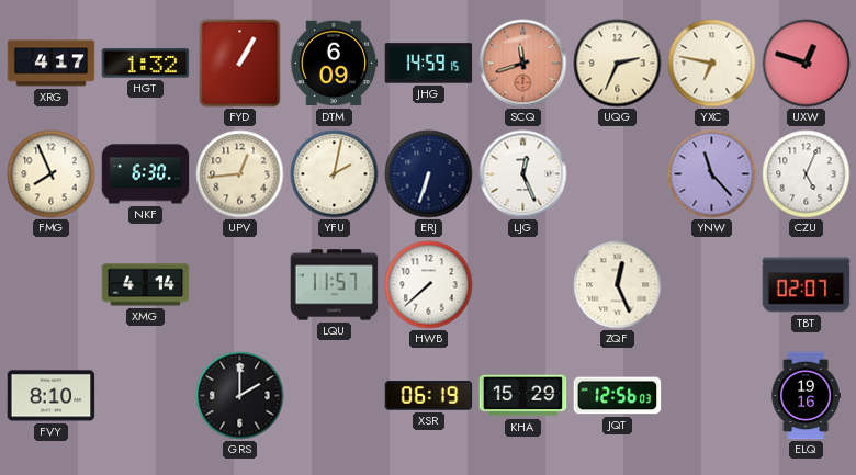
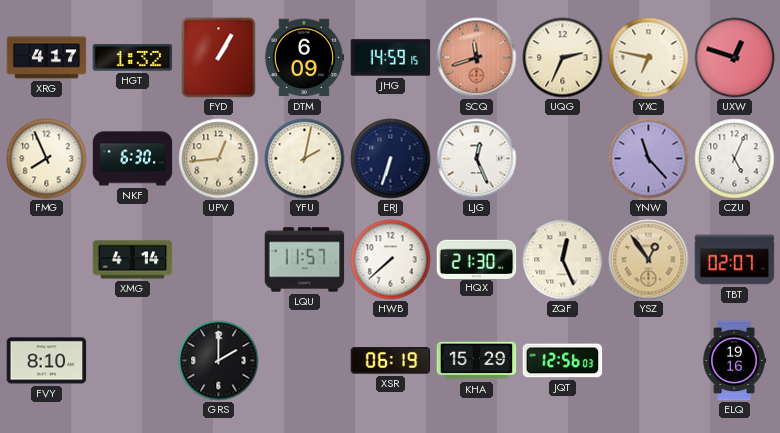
HQX: none -> 21:30
YSZ: none -> 12:54
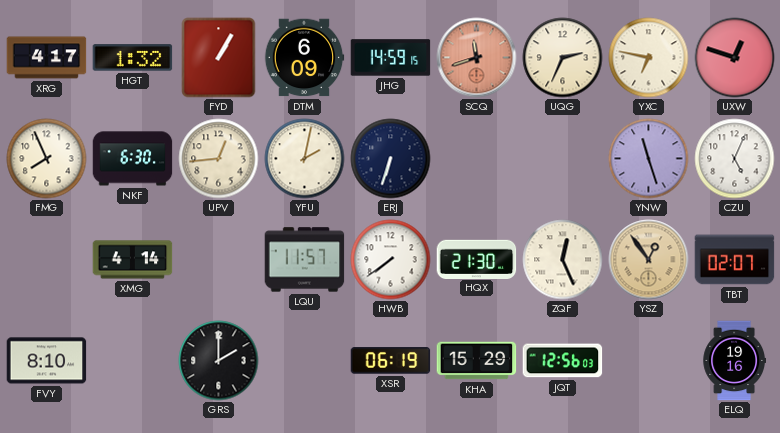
LJG: 12:26 -> none
YNW: 11:23 -> 11:27
HWB: 7:38 -> 7:39
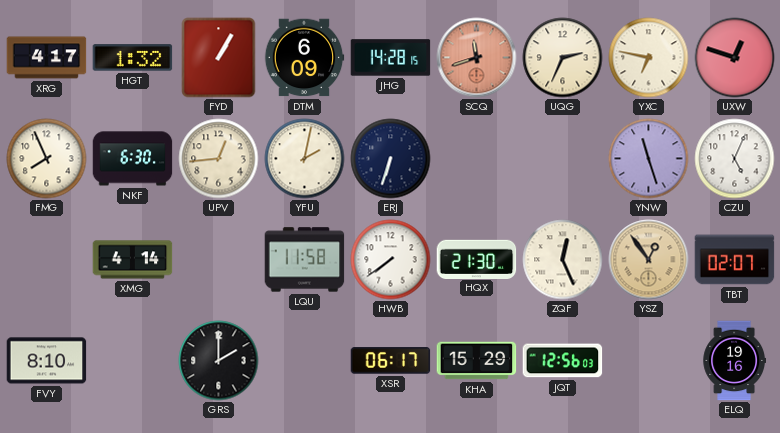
JHG: 14:59 -> 14:28
LQU: 11:57 -> 11:58
XSR: 06:19 -> 06:17
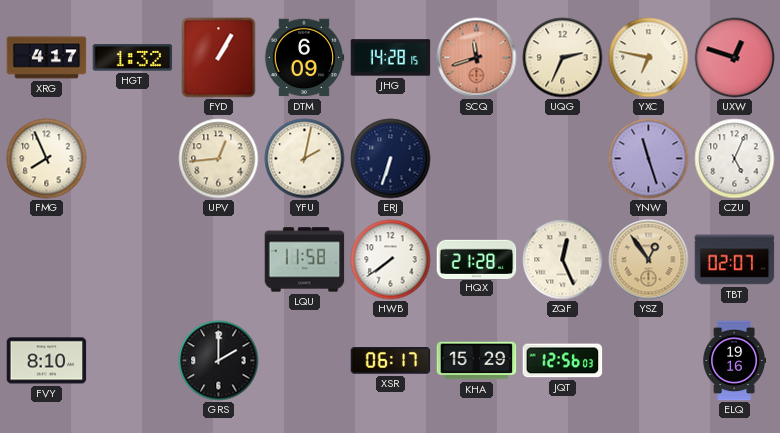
NKF: 6:30 -> none
XMG: 4:14 -> none
HQX: 21:30 -> 21:28
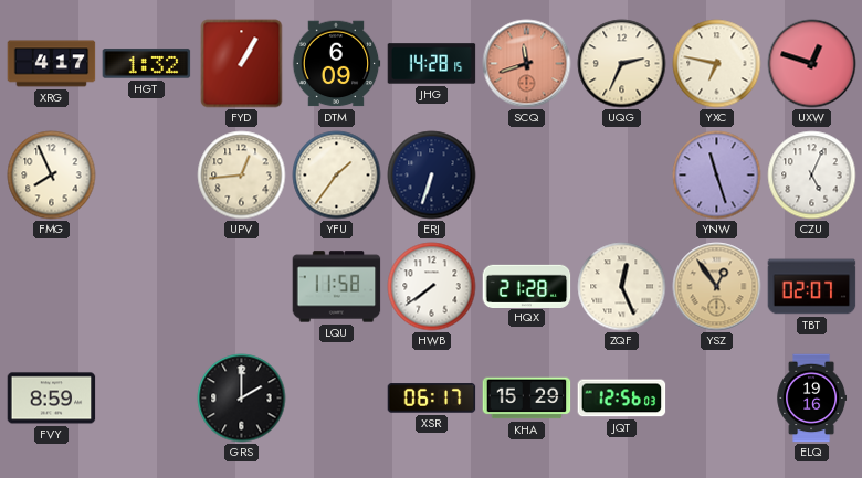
YFU: 2:02 -> 1:36
FVY: 8:10 -> 8:59
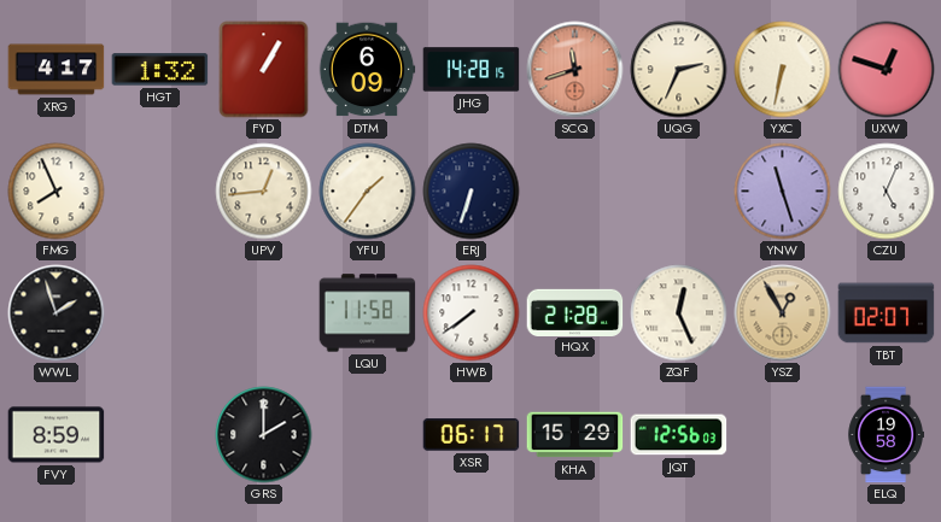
YXC: 6:47 -> 6:32
WWL: none -> 1:57
YSZ: 12:54 -> 12:55
ELQ: 19:16 -> 19:58
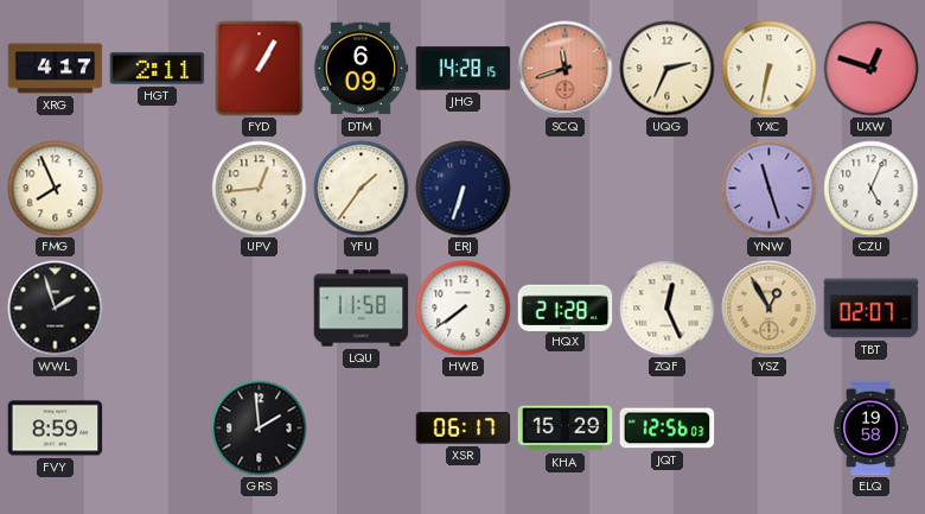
HGT: 1:32 -> 2:11
GRS: 2:00 -> 1:59
